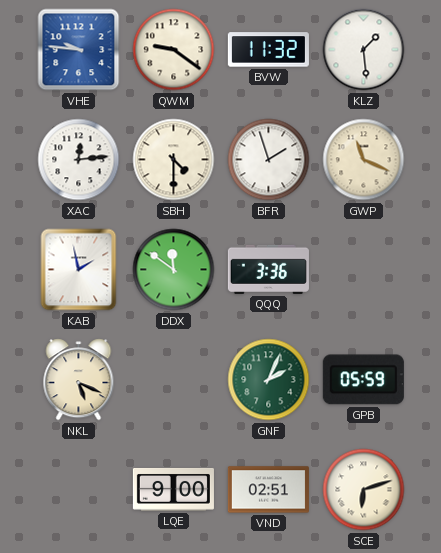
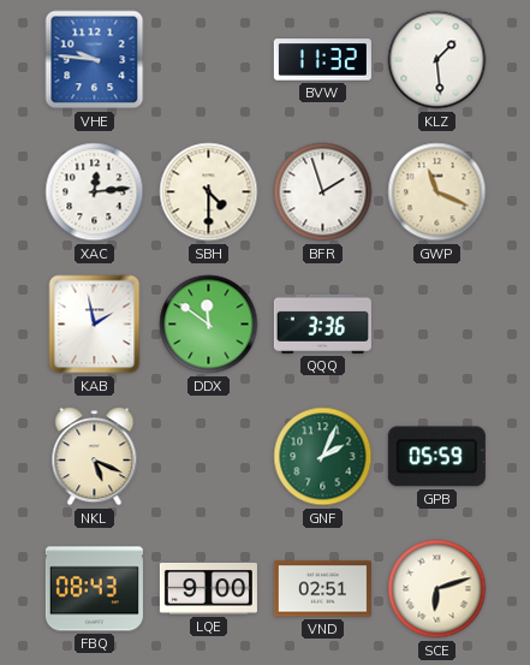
QWM: 9:21 -> none
FBQ: none -> 08:43
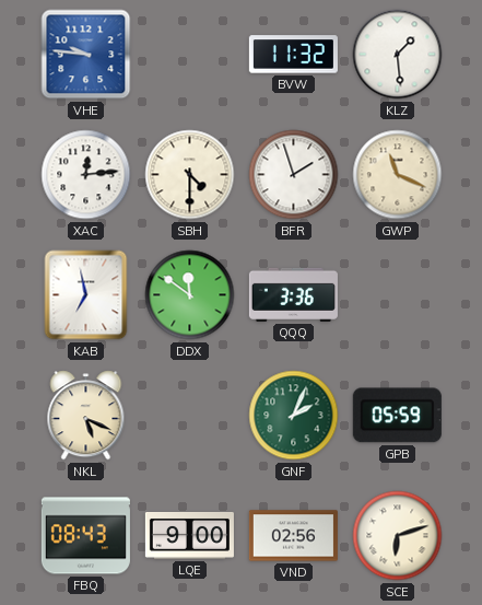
KAB: 1:58 -> 6:58
VND: 02:51 -> 02:56
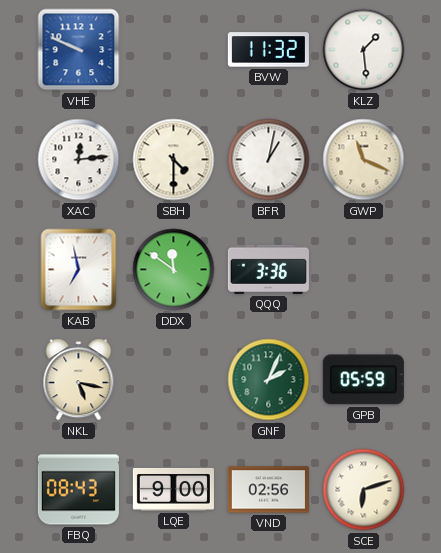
VHE: 9:46 -> 9:49
BFR: 1:57 -> 1:02
NKL: 5:19 -> 5:17
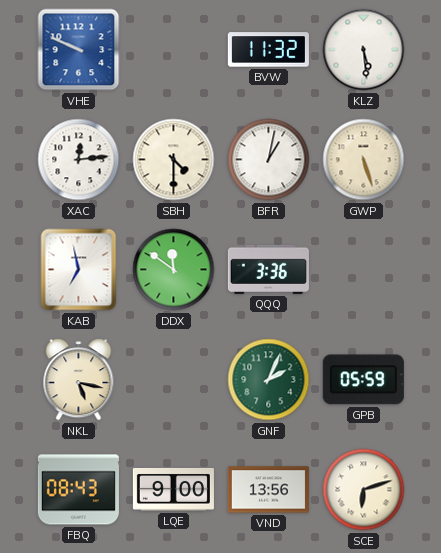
KLZ: 1:29 -> 5:29
GWP: 11:19 -> 5:27
VND: 02:56 -> 13:56
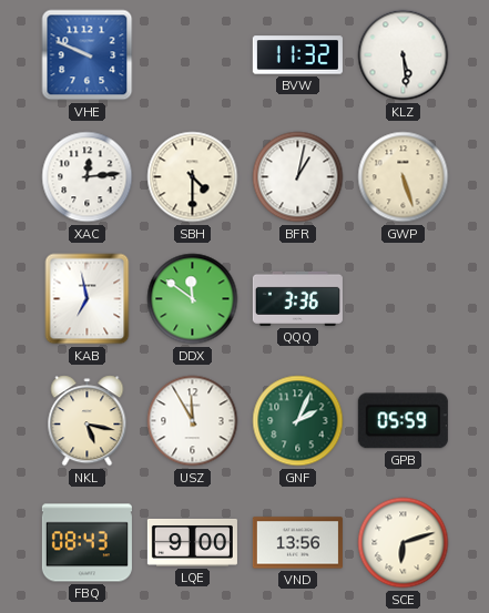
USZ: none -> 11:55
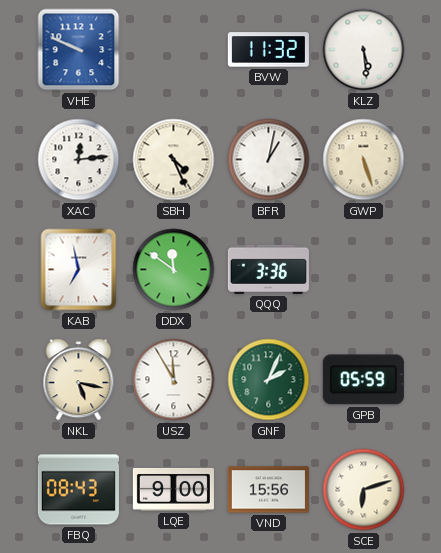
SBH: 4:30 -> 4:26
VND: 13:56 -> 15:56
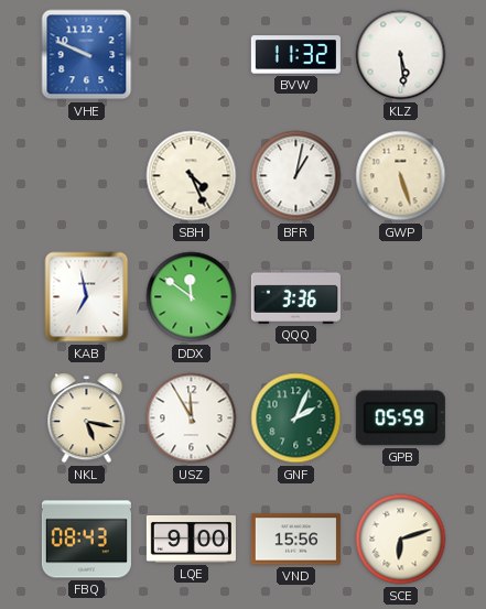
XAC: 12:14 -> none
